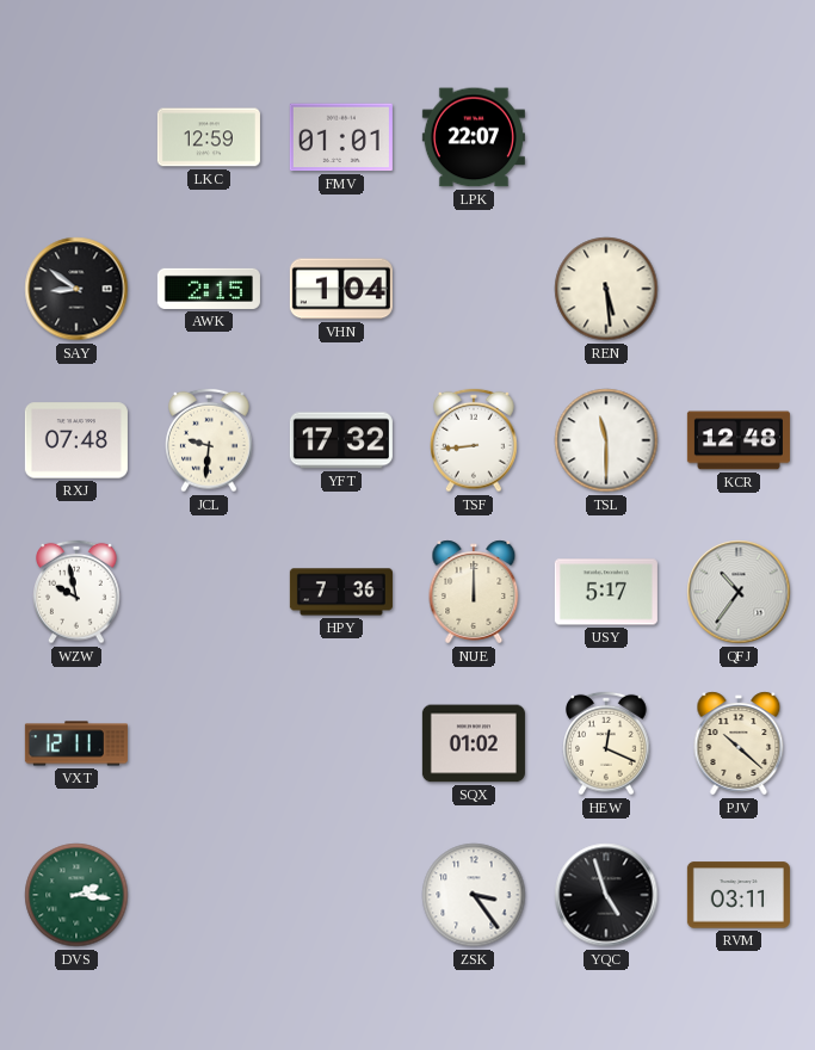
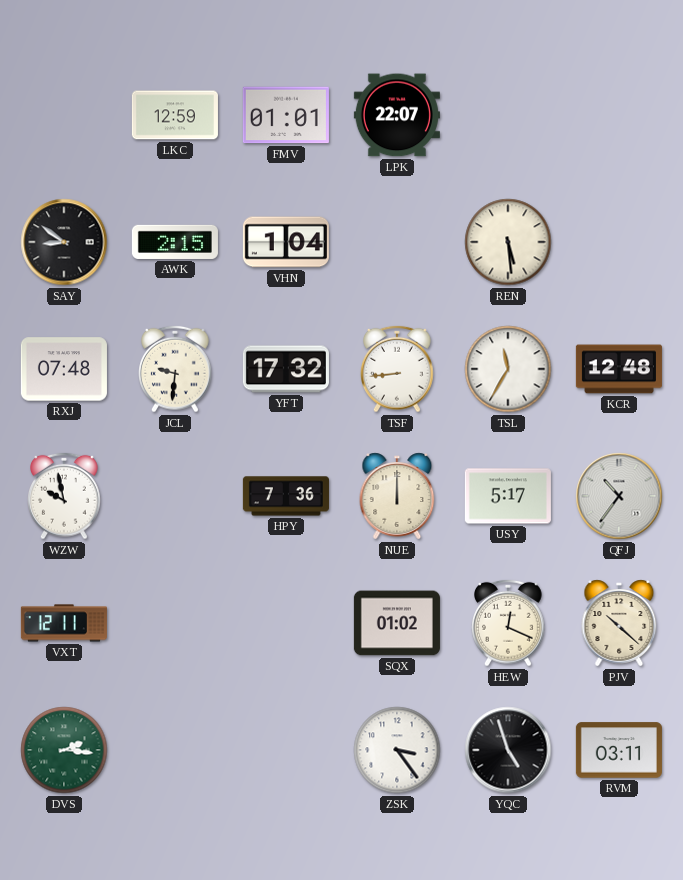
TSL: 11:30 -> 11:35
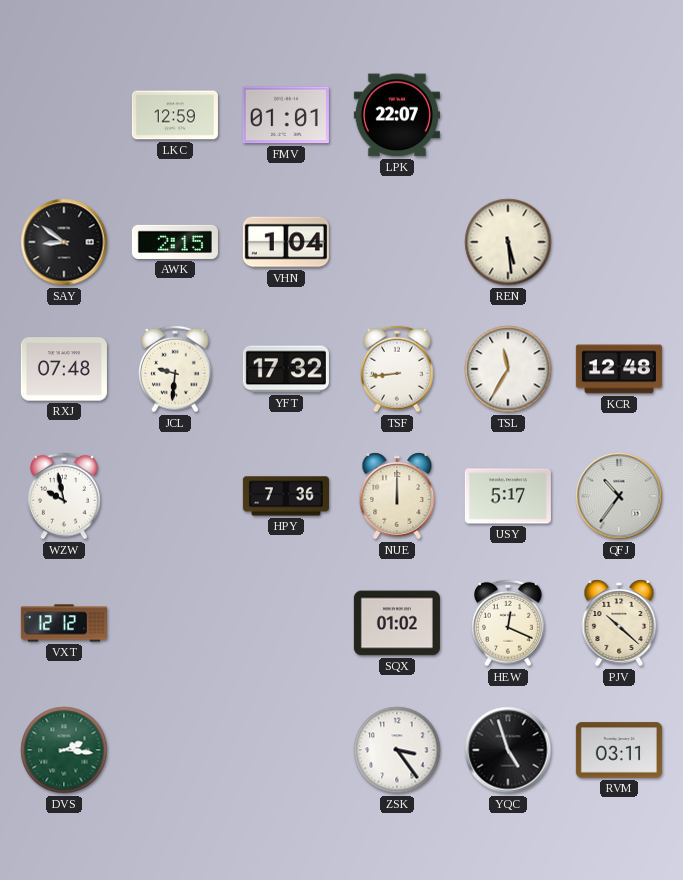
VXT: 12:11 -> 12:12
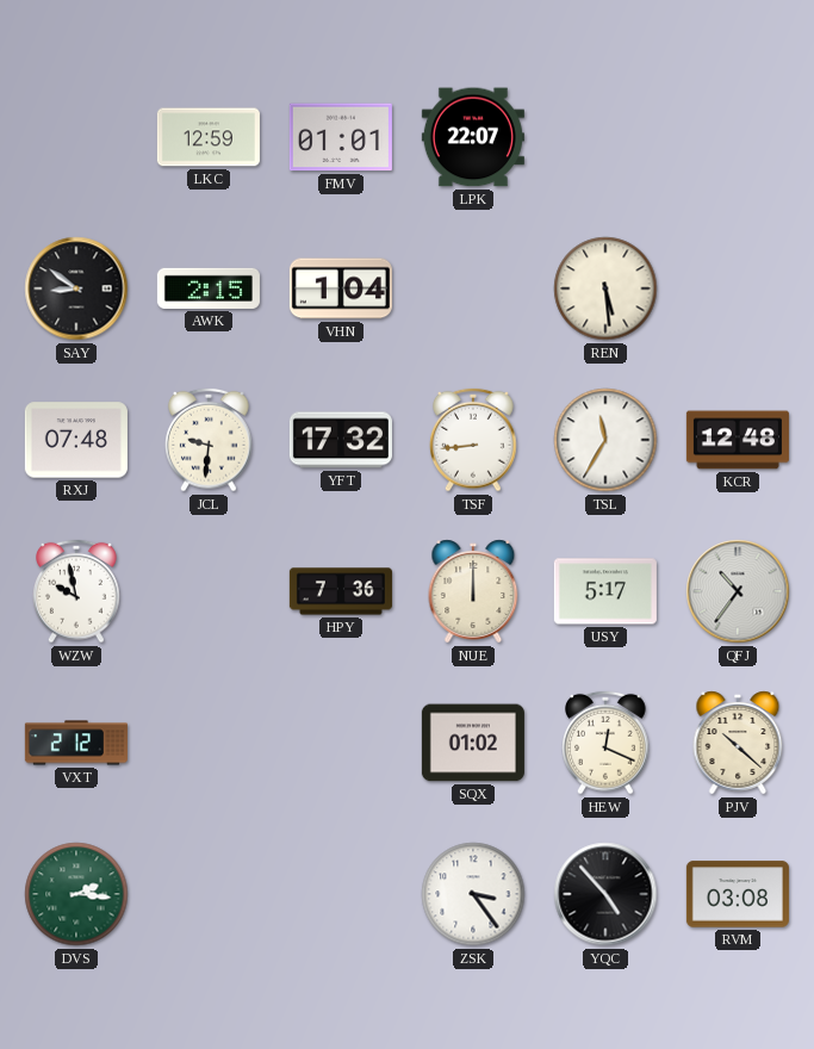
VXT: 12:12 -> 2:12
YQC: 4:57 -> 4:53
RVM: 03:11 -> 03:08
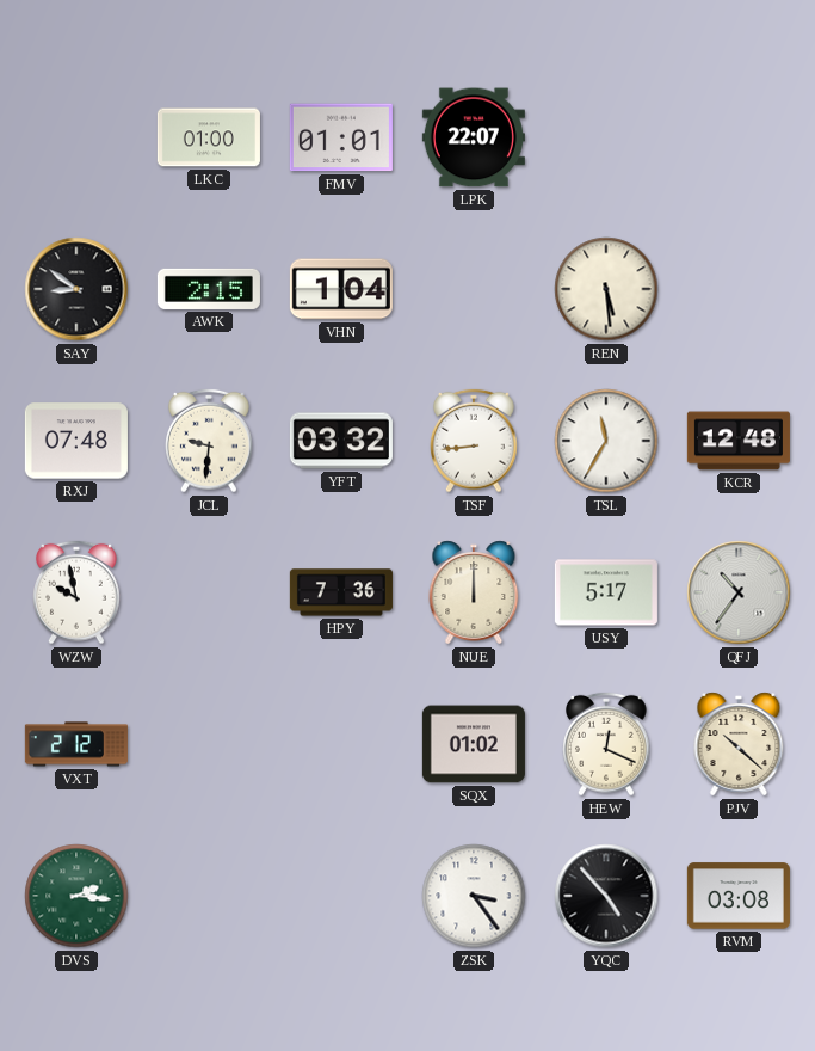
LKC: 12:59 -> 01:00
YFT: 17:32 -> 03:32
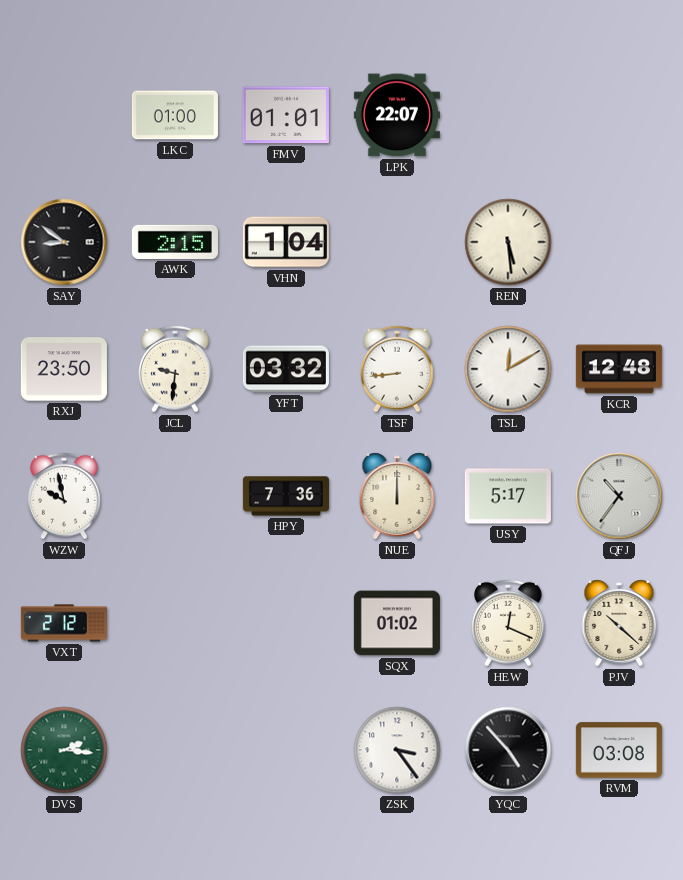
RXJ: 07:48 -> 23:50
TSL: 11:35 -> 12:10
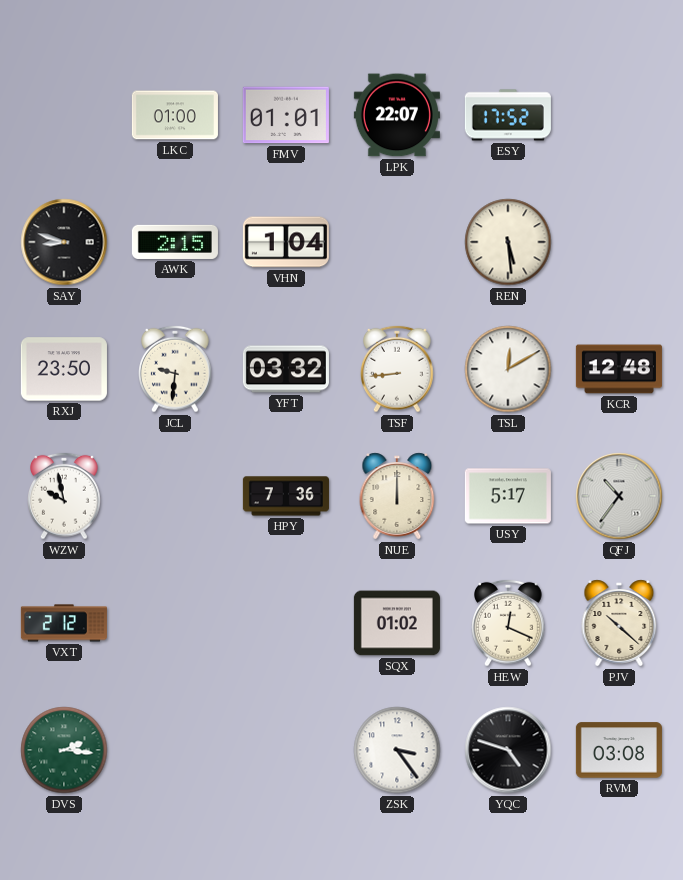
ESY: none -> 17:52
SAY: 8:51 -> 8:48
YQC: 4:53 -> 4:48
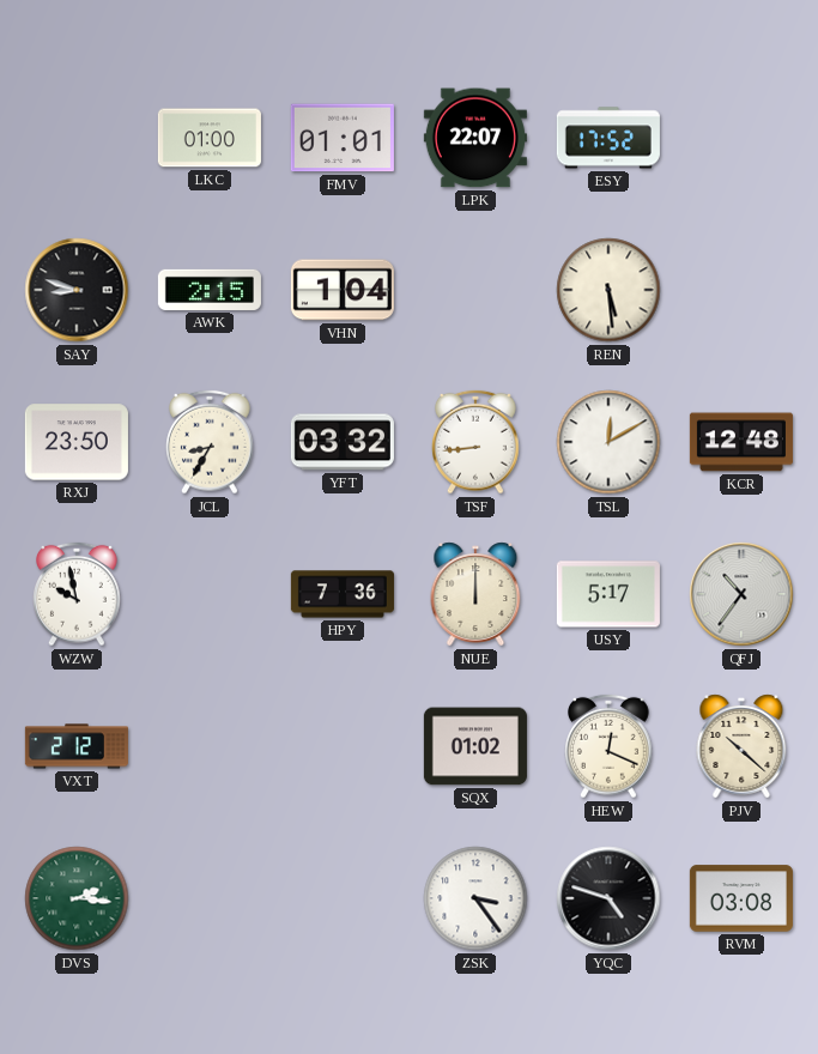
JCL: 9:31 -> 8:35
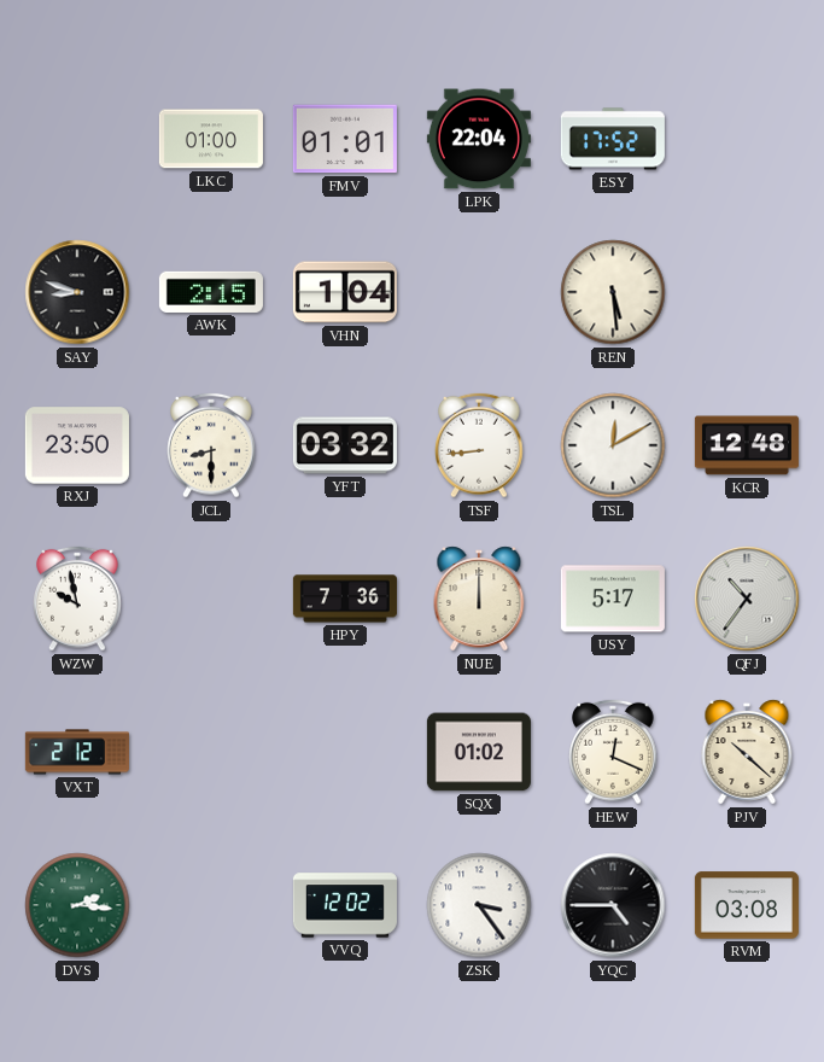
LPK: 22:07 -> 22:04
JCL: 8:35 -> 8:30
VVQ: none -> 12:02
YQC: 4:48 -> 4:45
